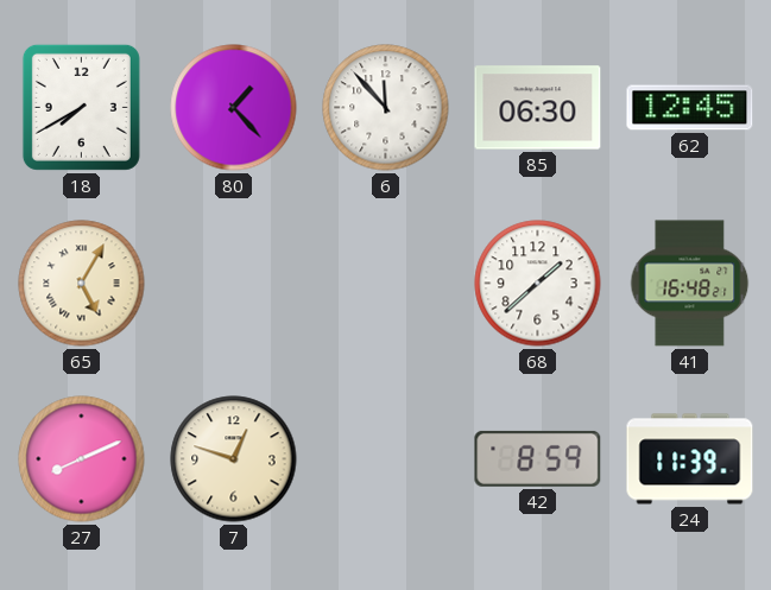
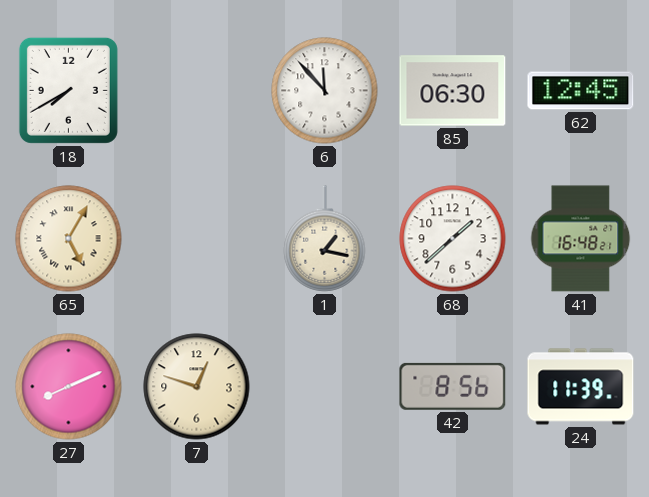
80: 1:23 -> none
1: none -> 1:17
42: 8:59 -> 8:56
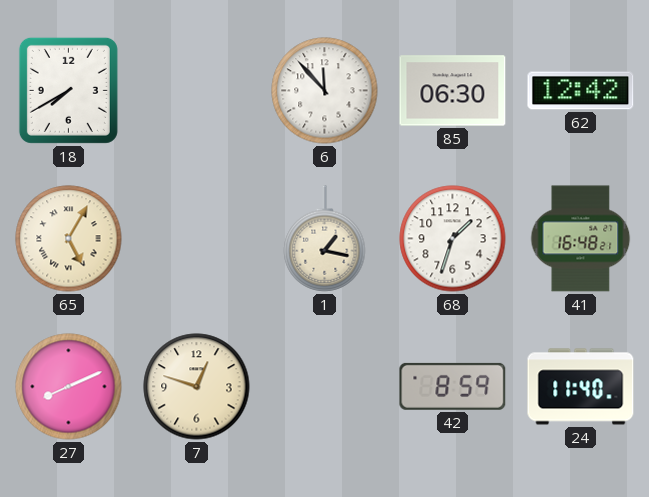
62: 12:45 -> 12:42
68: 1:38 -> 1:33
42: 8:56 -> 8:59
24: 11:39 -> 11:40
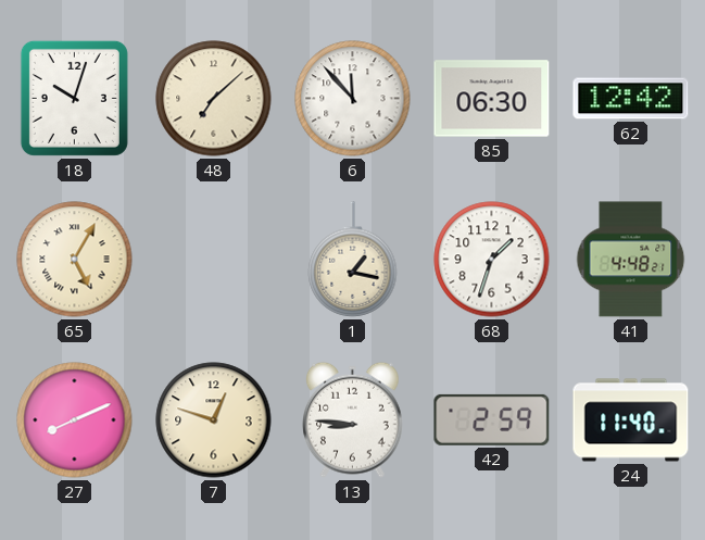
18: 7:40 -> 10:03
48: none -> 7:08
41: 16:48 -> 4:48
13: none -> 8:46
42: 8:59 -> 2:59
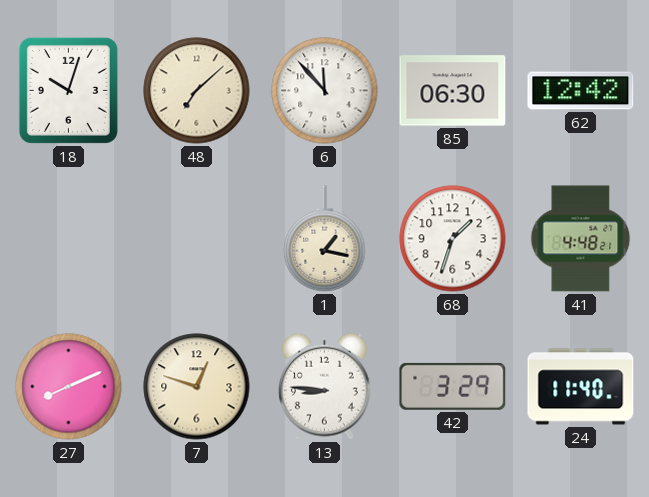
65: 5:05 -> none
42: 2:59 -> 3:29
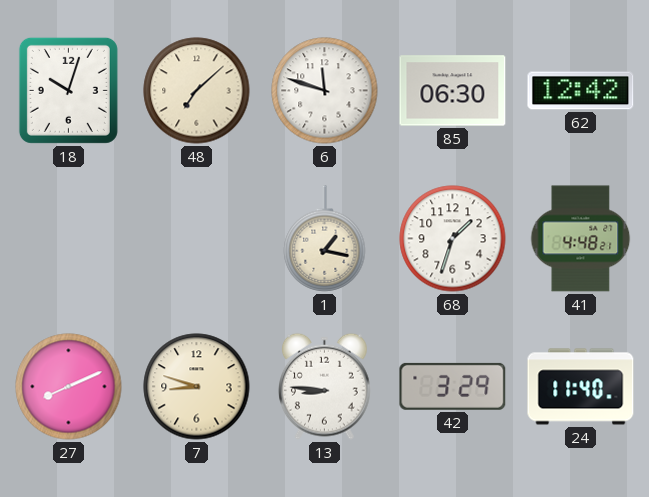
6: 11:53 -> 11:48
7: 12:48 -> 8:48
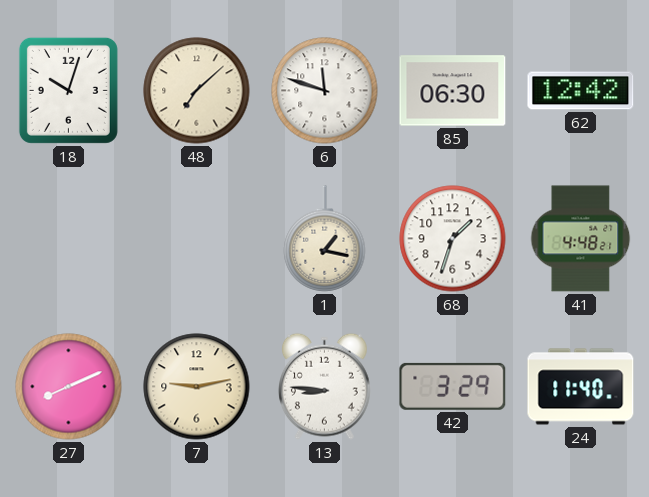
7: 8:48 -> 9:13
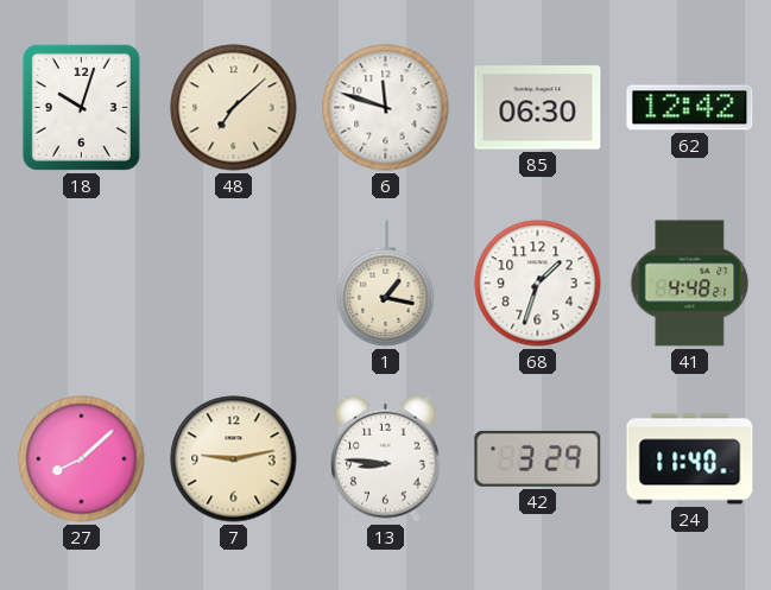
27: 8:11 -> 8:08
